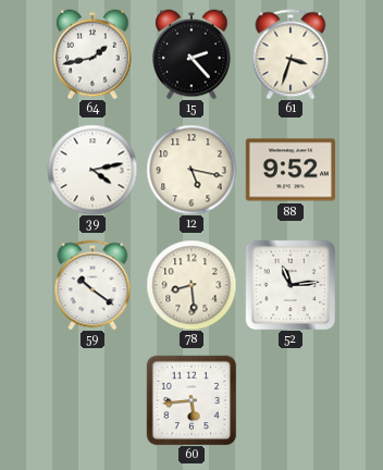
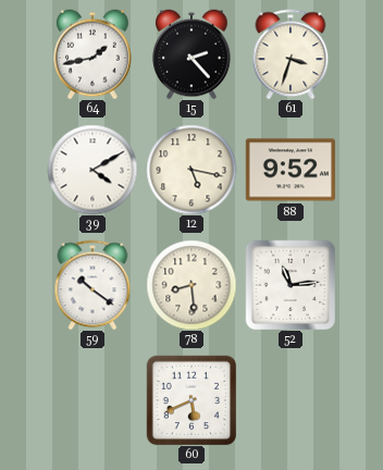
39: 4:13 -> 4:10
60: 5:44 -> 5:41
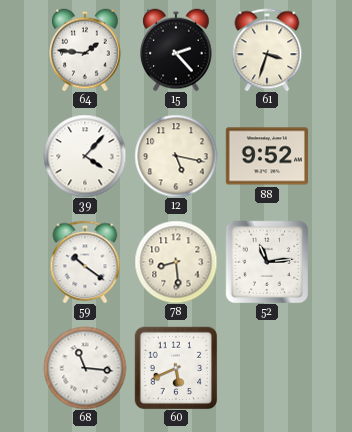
64: 1:43 -> 1:46
39: 4:10 -> 4:07
68: none -> 11:16
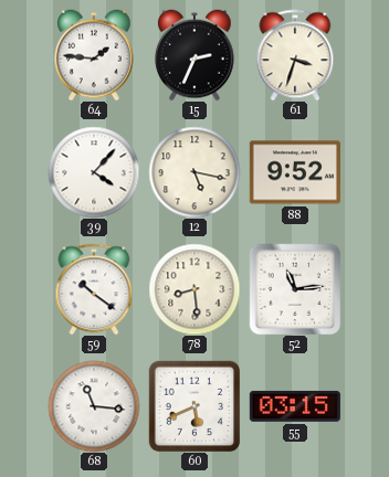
15: 2:23 -> 2:34
55: none -> 03:15
